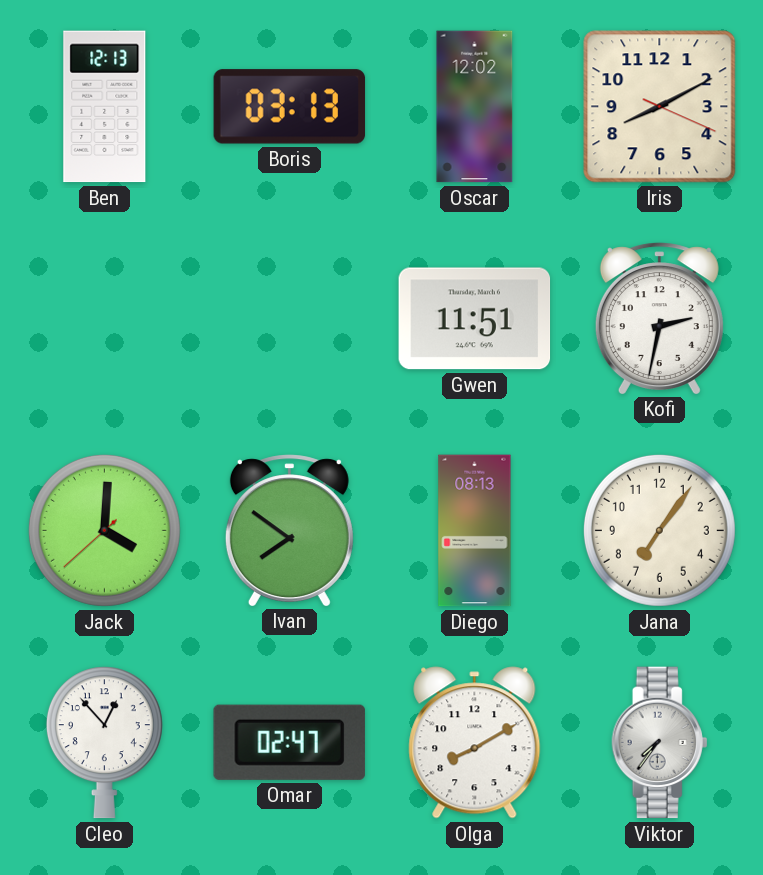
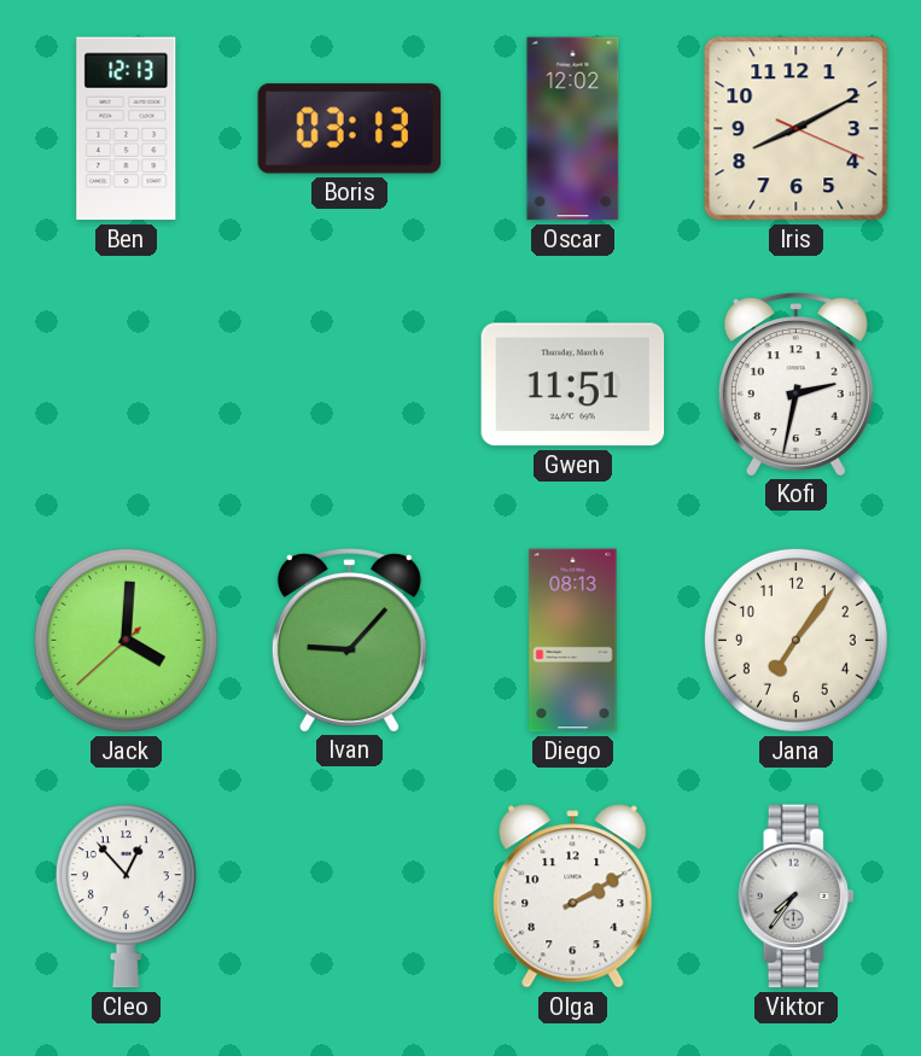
Ivan: 7:51 -> 9:07
Omar: 02:47 -> none
Olga: 8:10 -> 2:10
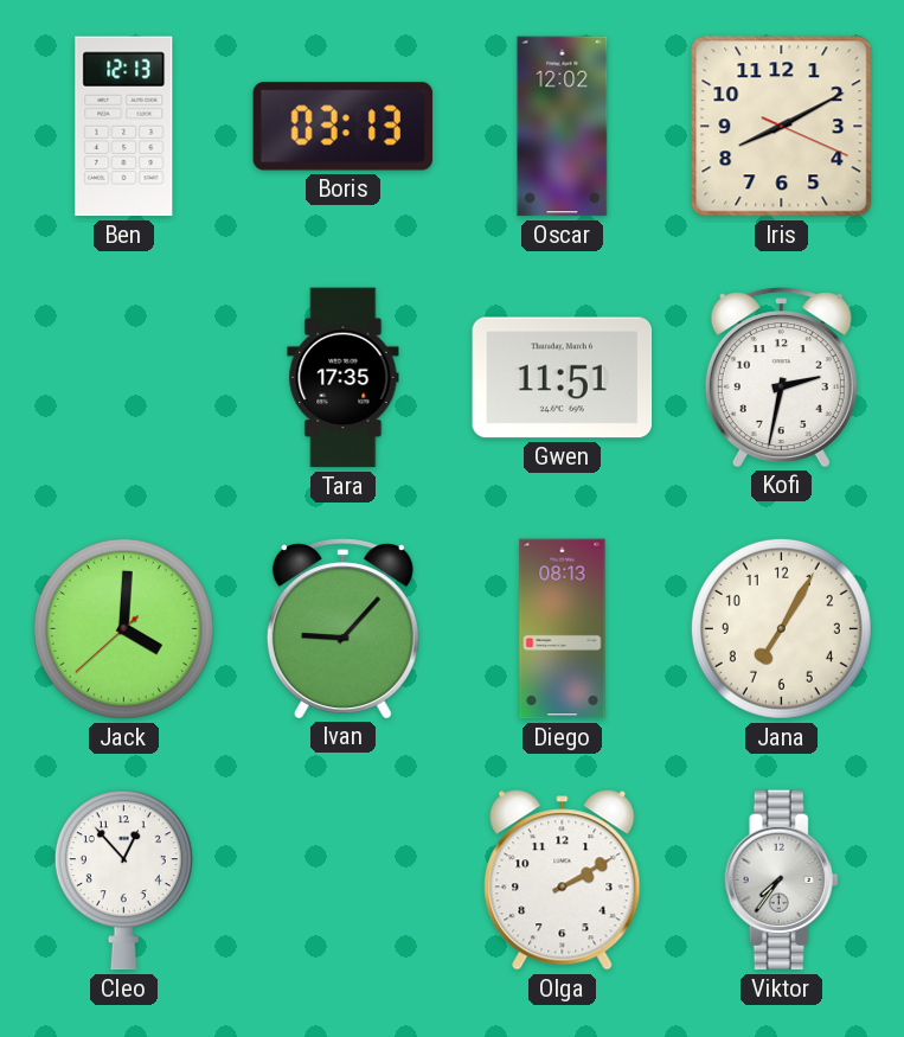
Tara: none -> 17:35
Jana: 7:06 -> 7:05
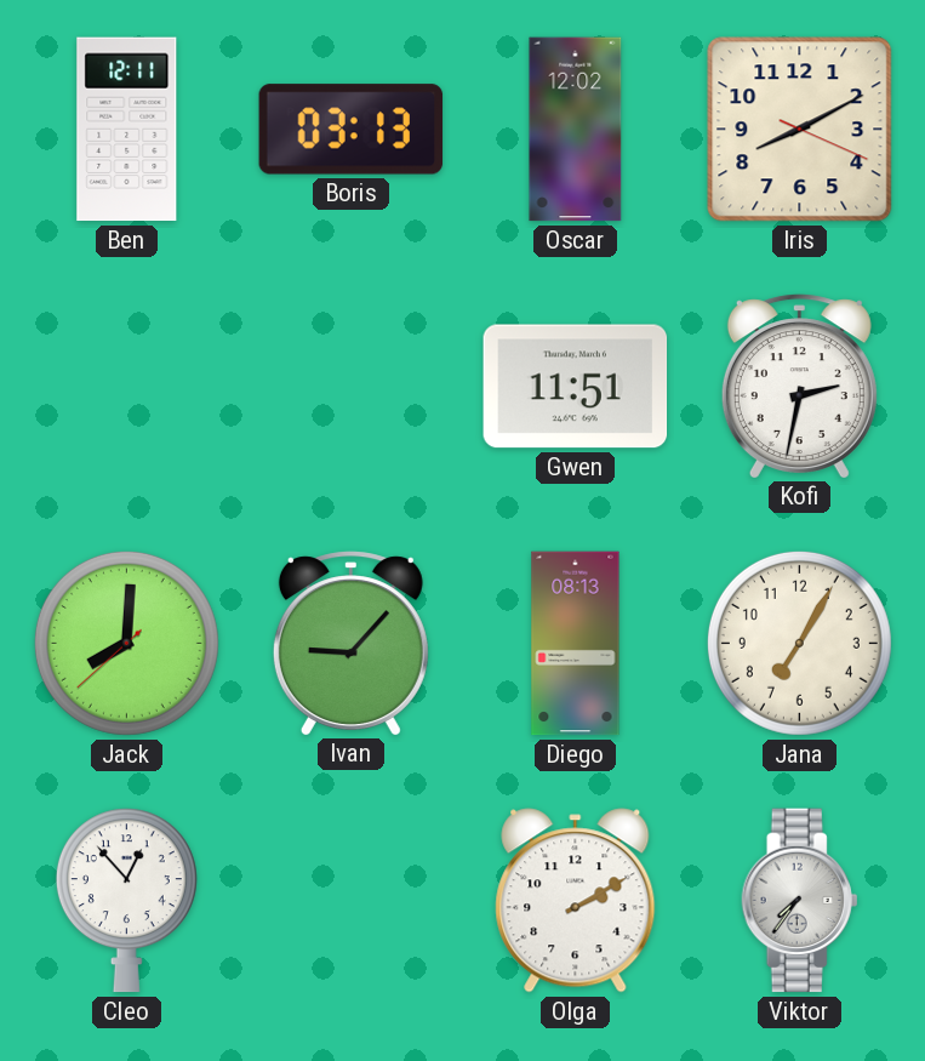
Ben: 12:13 -> 12:11
Tara: 17:35 -> none
Jack: 4:00 -> 8:00
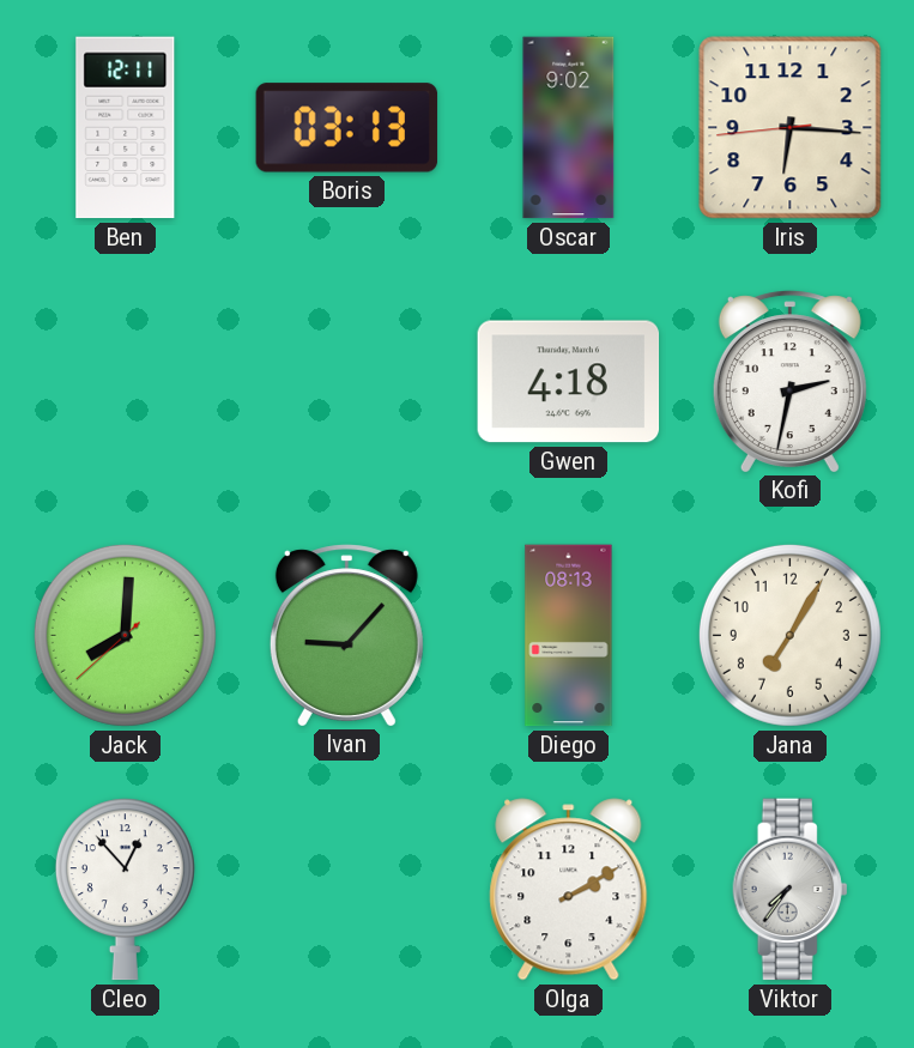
Oscar: 12:02 -> 9:02
Iris: 8:10 -> 6:15
Gwen: 11:51 -> 4:18
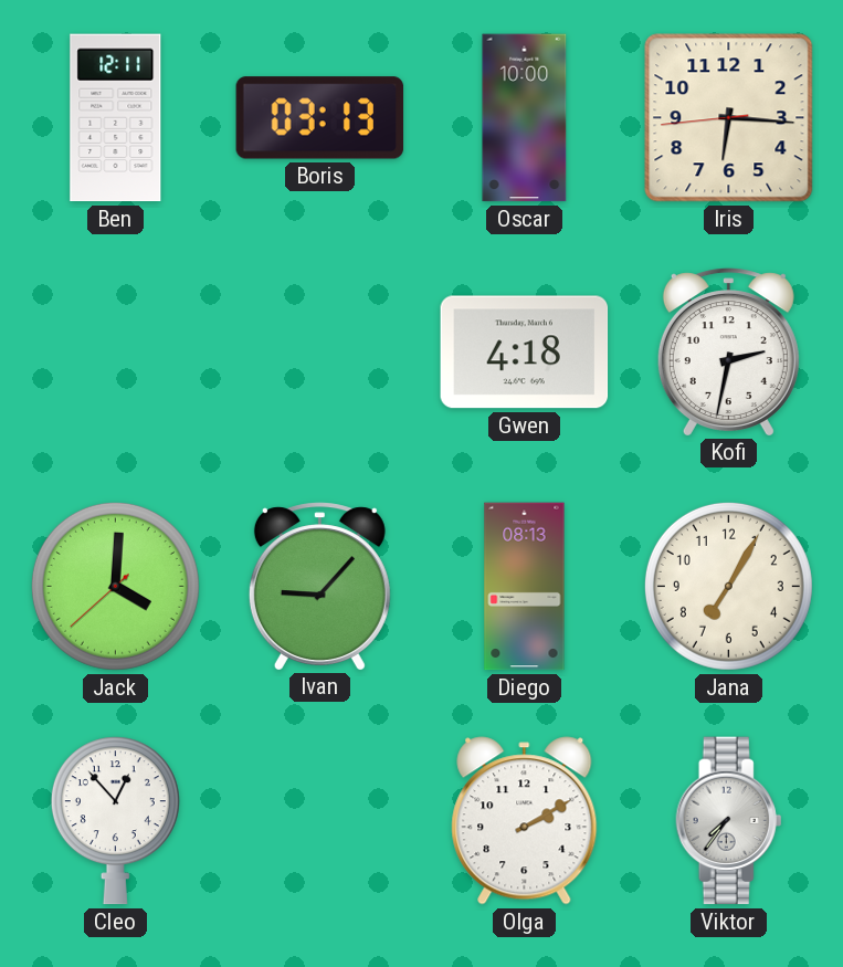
Oscar: 9:02 -> 10:00
Jack: 8:00 -> 4:00
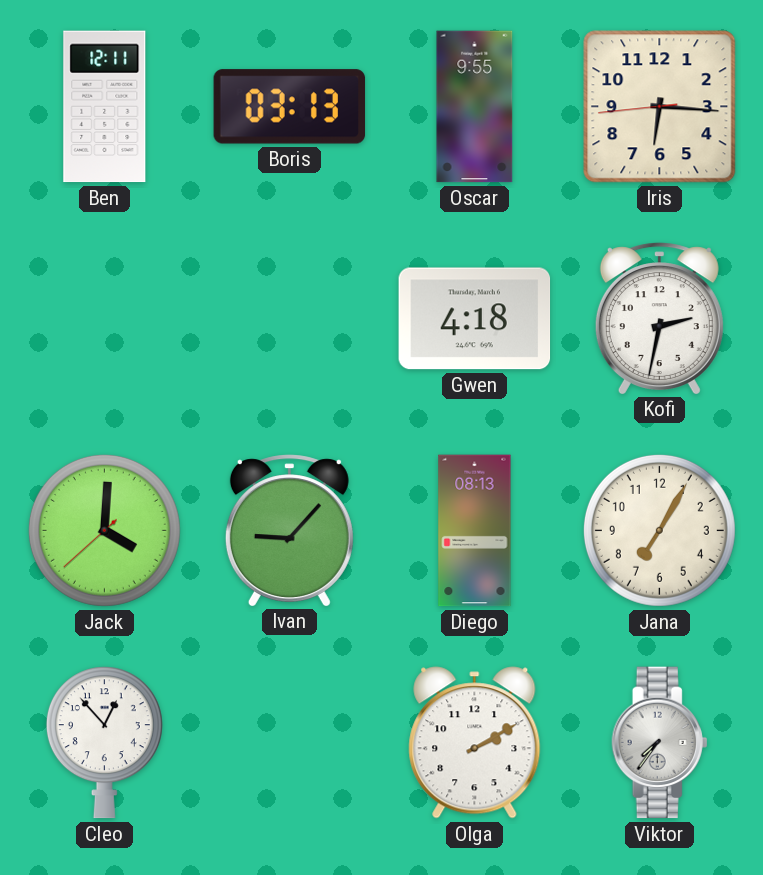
Oscar: 10:00 -> 9:55
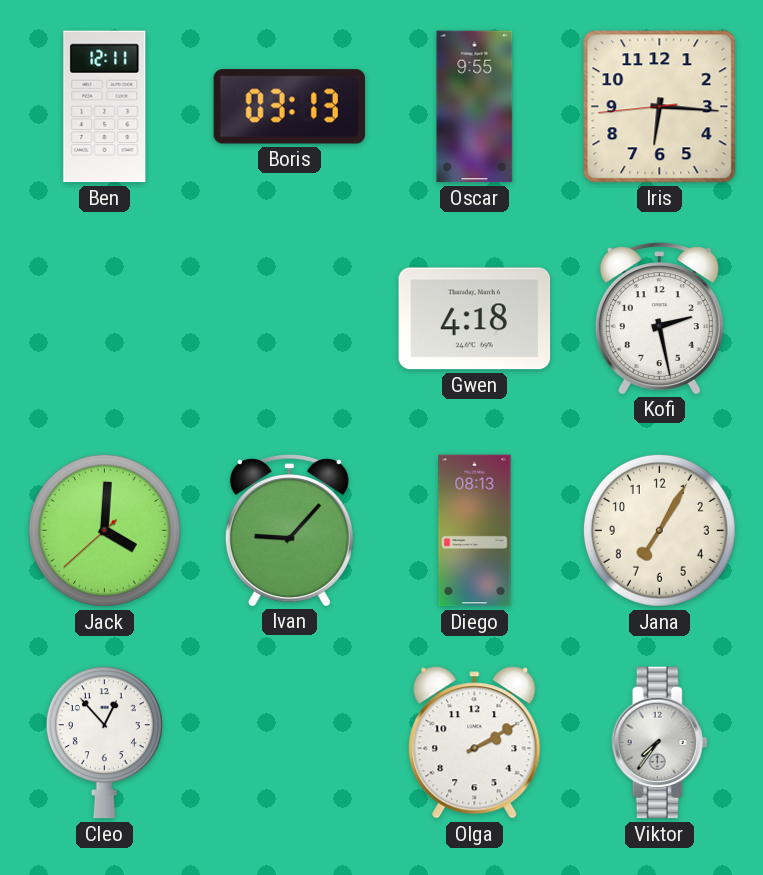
Kofi: 2:32 -> 2:28
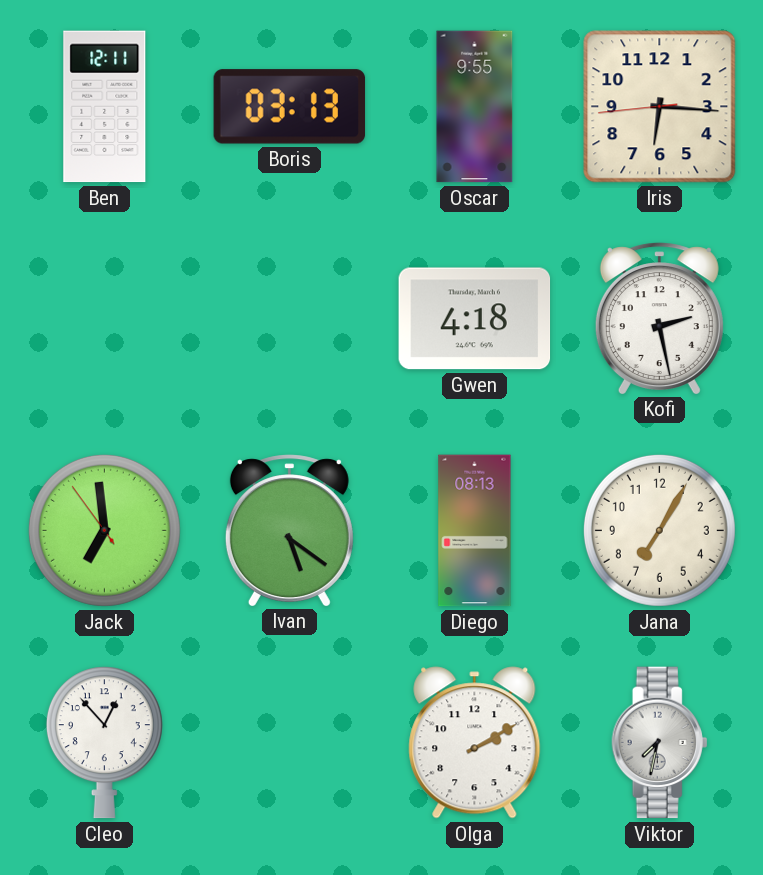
Jack: 4:00 -> 6:58
Ivan: 9:07 -> 5:21
Viktor: 7:36 -> 7:32
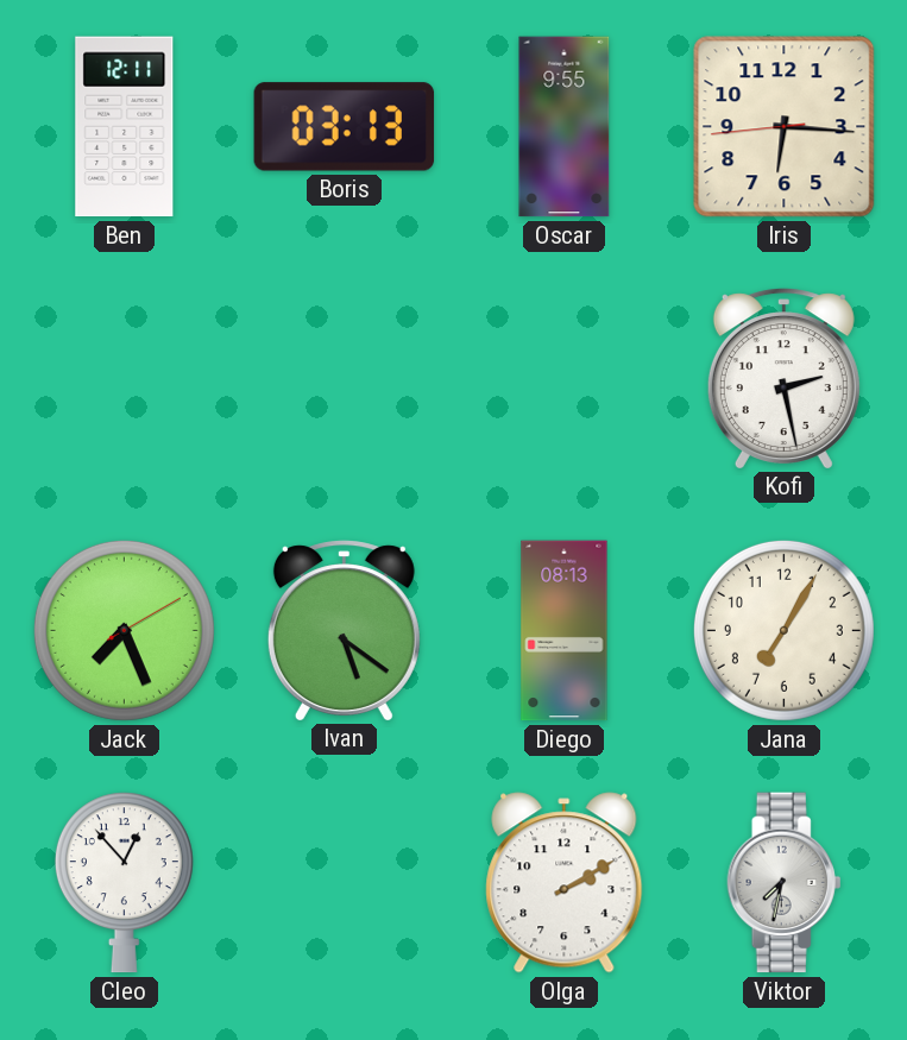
Gwen: 4:18 -> none
Jack: 6:58 -> 7:26
